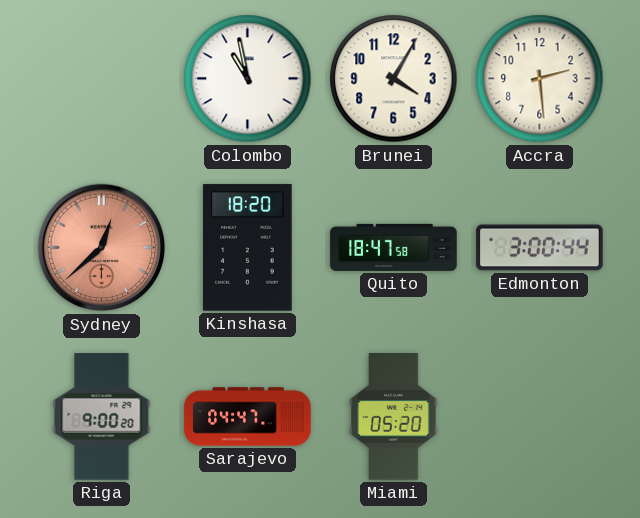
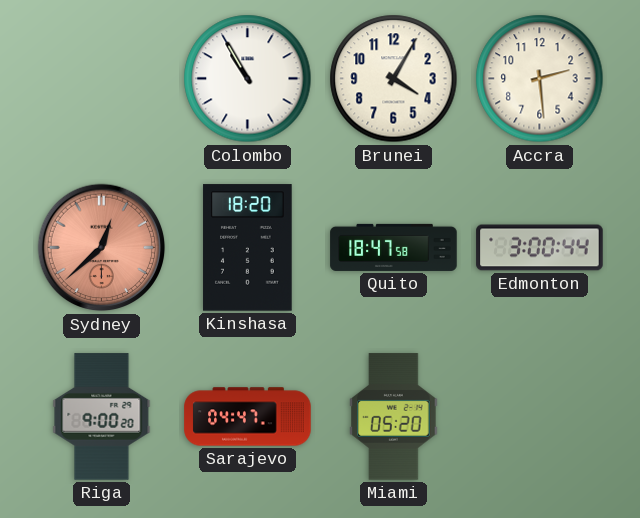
Colombo: 10:58 -> 10:55
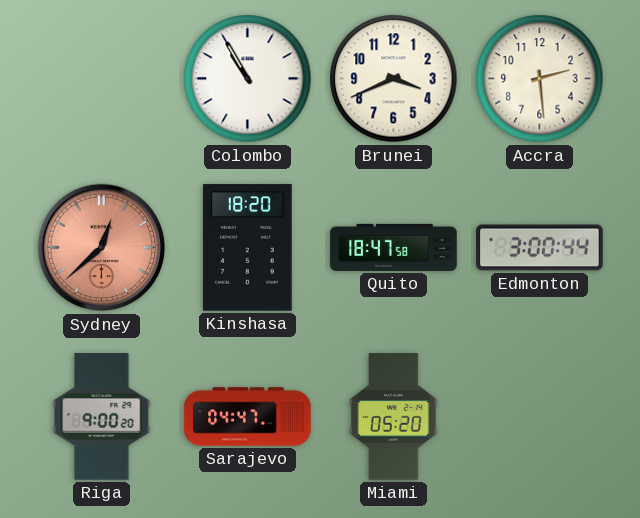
Brunei: 4:05 -> 3:41
